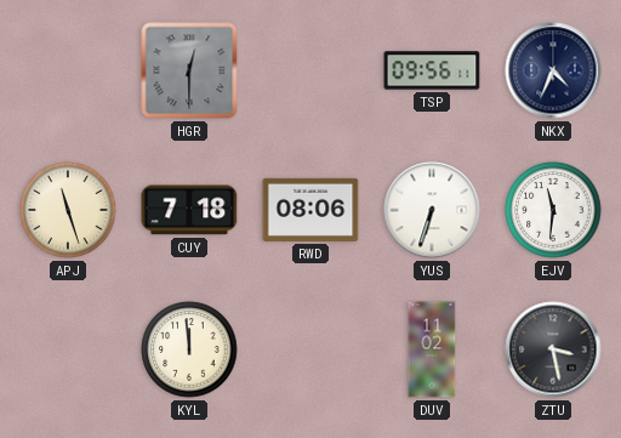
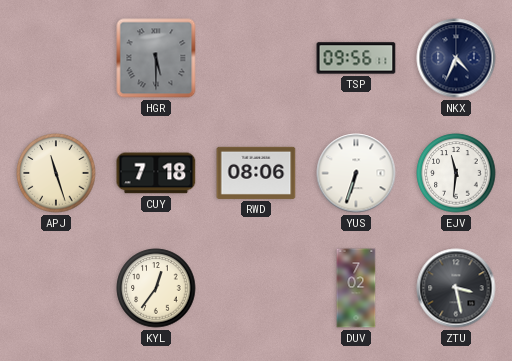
HGR: 12:30 -> 5:30
KYL: 11:59 -> 12:36
DUV: 11:02 -> 7:02
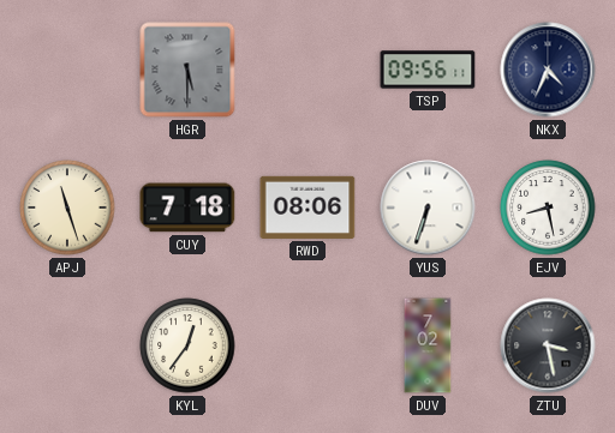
EJV: 11:31 -> 8:28
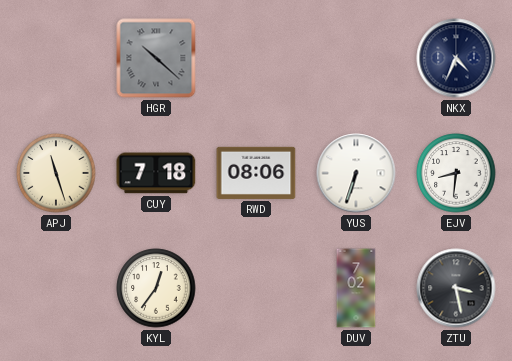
HGR: 5:30 -> 10:22
TSP: 09:56 -> none
EJV: 8:28 -> 8:31
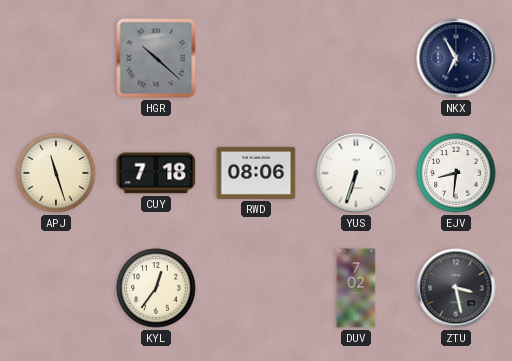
NKX: 4:34 -> 6:55
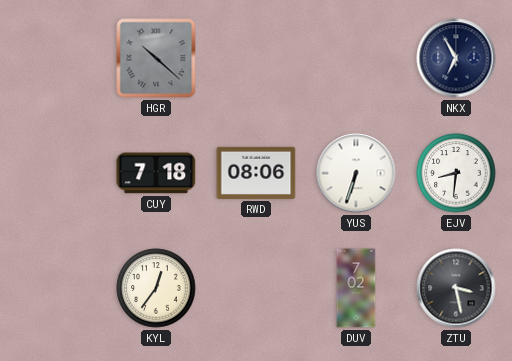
APJ: 11:27 -> none
